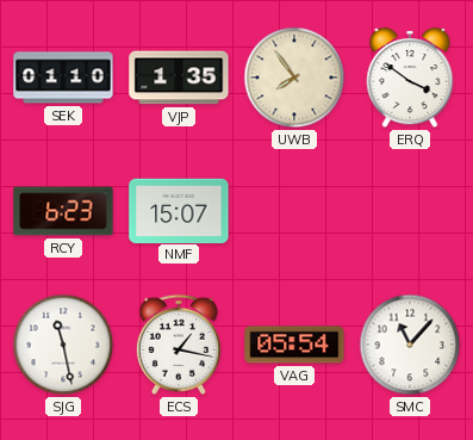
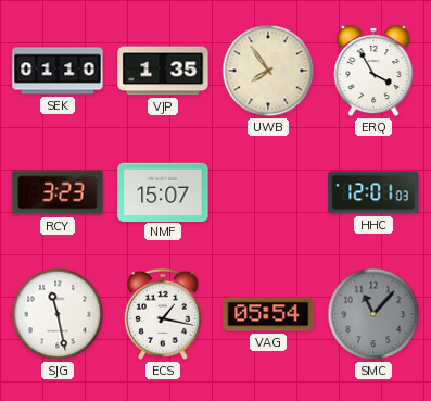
ERQ: 3:51 -> 3:55
RCY: 6:23 -> 3:23
HHC: none -> 12:01
SMC dial: white -> grey
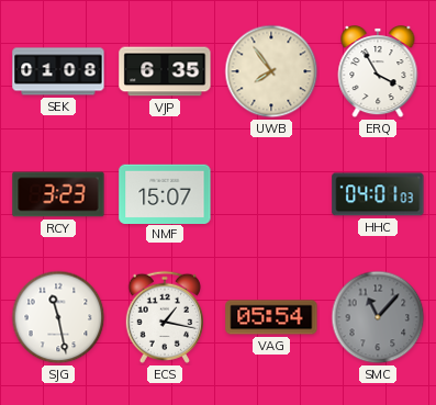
SEK: 01:10 -> 01:08
VJP: 1:35 -> 6:35
HHC: 12:01 -> 04:01
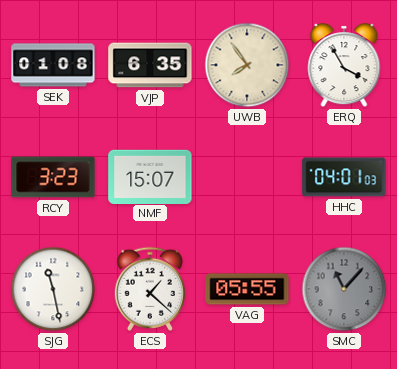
ECS: 1:17 -> 1:22
VAG: 05:54 -> 05:55
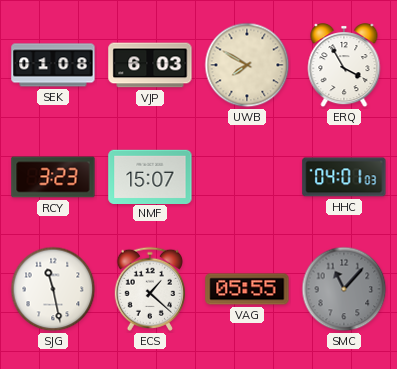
VJP: 6:35 -> 6:03
UWB: 7:54 -> 7:50
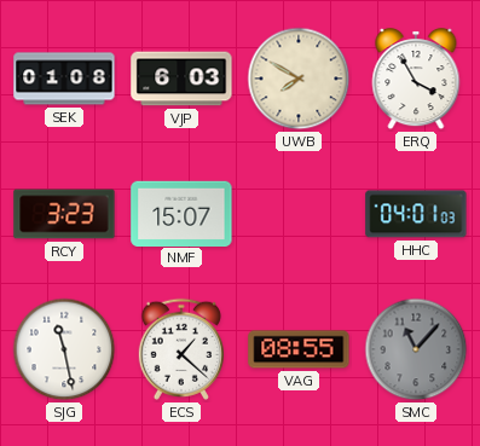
VAG: 05:55 -> 08:55
